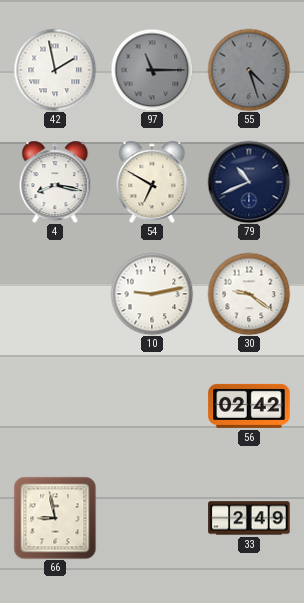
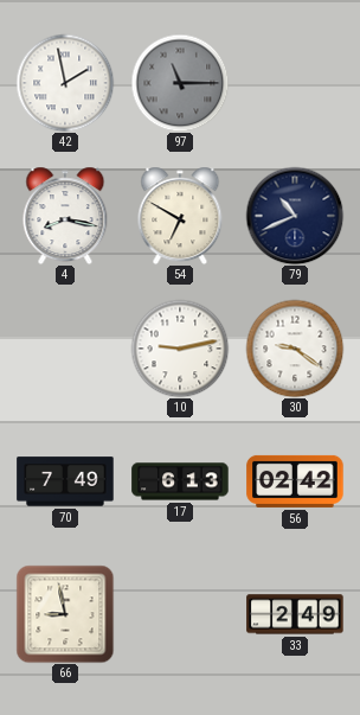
55: 4:27 -> none
70: none -> 7:49
17: none -> 6:13
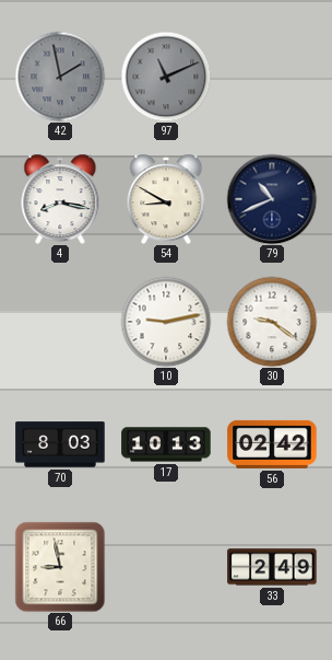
42 dial: white -> grey
97: 11:15 -> 11:11
54: 6:50 -> 8:50
70: 7:49 -> 8:03
17: 6:13 -> 10:13
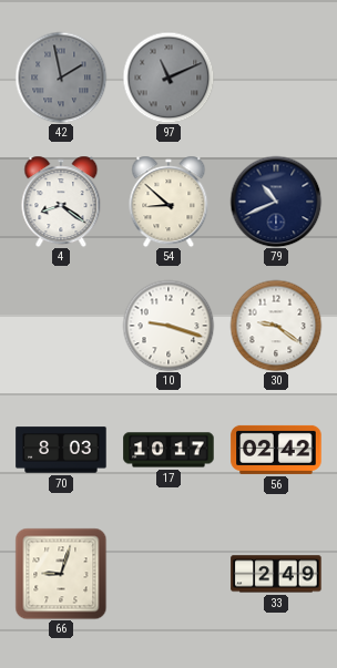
4: 8:17 -> 8:21
54: 8:50 -> 8:52
10: 9:13 -> 9:18
17: 10:13 -> 10:17
66: 8:58 -> 9:03
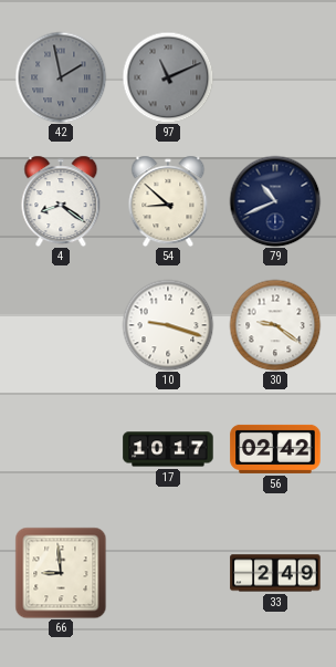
70: 8:03 -> none
66: 9:03 -> 8:59
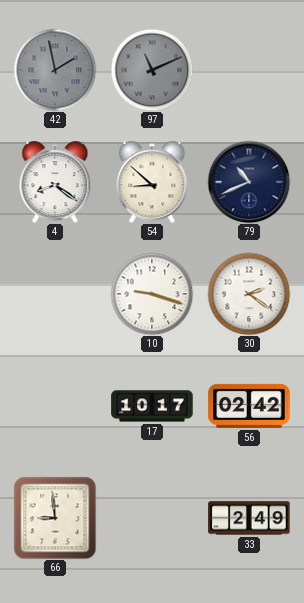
30: 9:21 -> 2:21
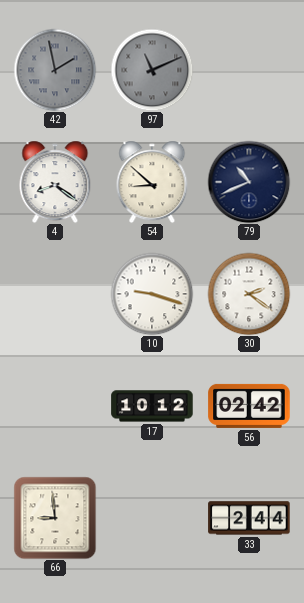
17: 10:17 -> 10:12
33: 2:49 -> 2:44
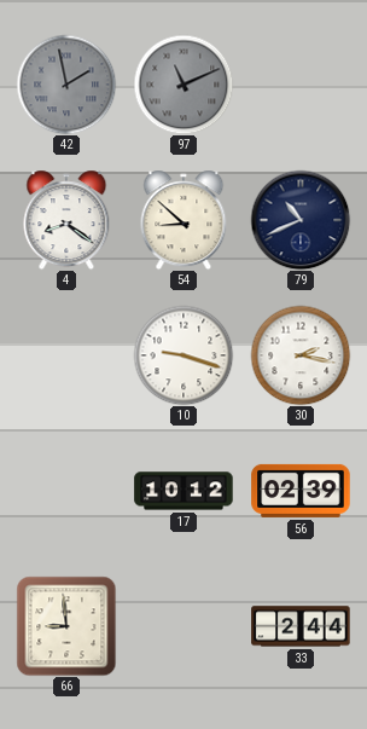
30: 2:21 -> 2:17
56: 02:42 -> 02:39
